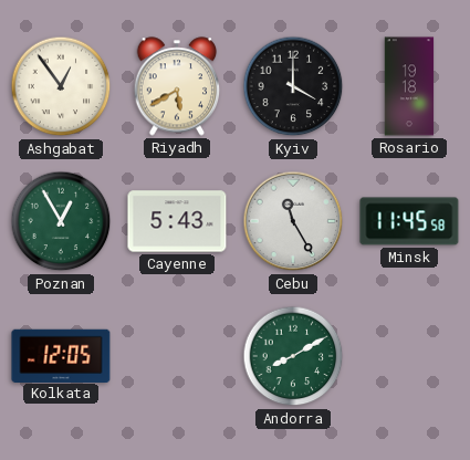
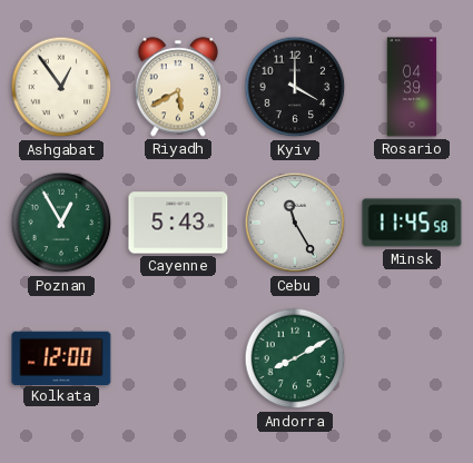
Rosario: 19:18 -> 04:39
Kolkata: 12:05 -> 12:00
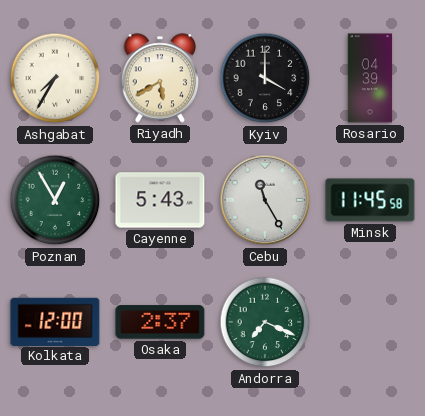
Ashgabat: 12:54 -> 7:35
Osaka: none -> 2:37
Andorra: 8:10 -> 7:19
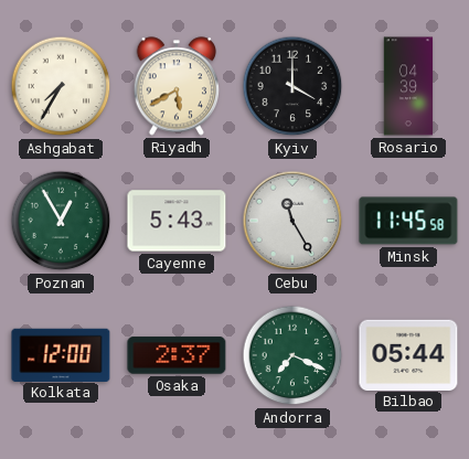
Bilbao: none -> 05:44
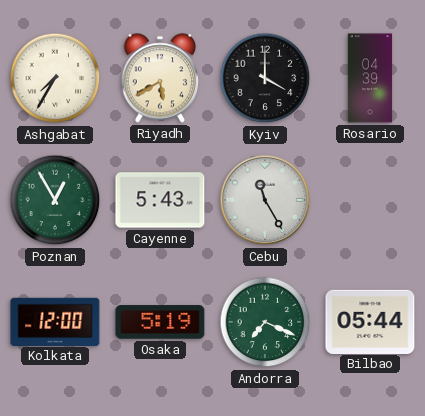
Minsk: 11:45 -> none
Osaka: 2:37 -> 5:19
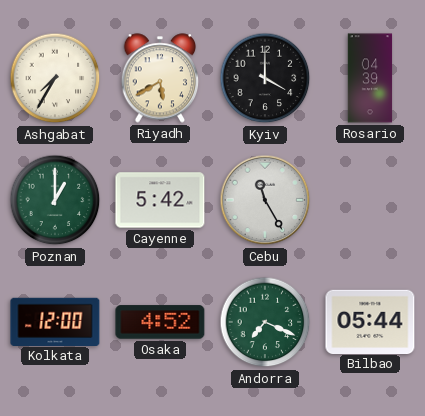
Poznan: 12:55 -> 1:00
Cayenne: 5:43 -> 5:42
Osaka: 5:19 -> 4:52
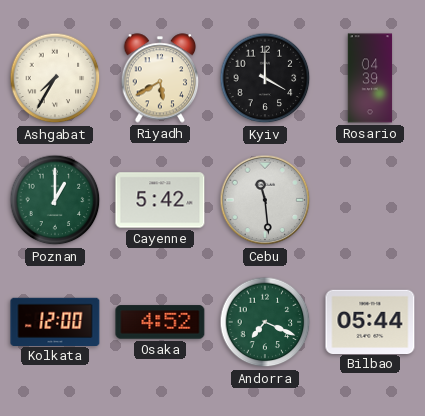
Cebu: 11:25 -> 11:29
